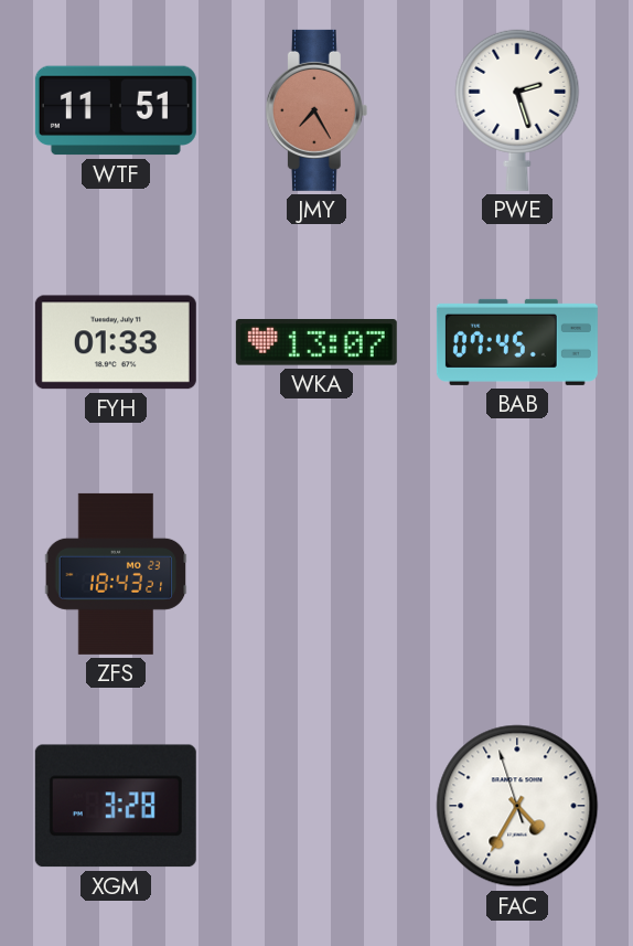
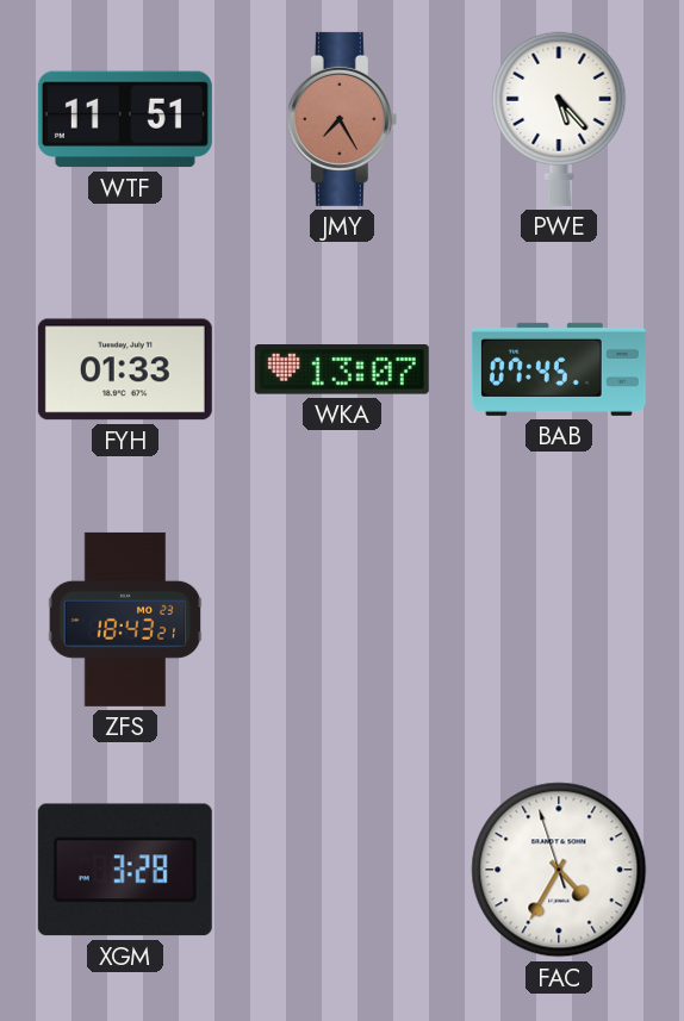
PWE: 2:27 -> 5:23
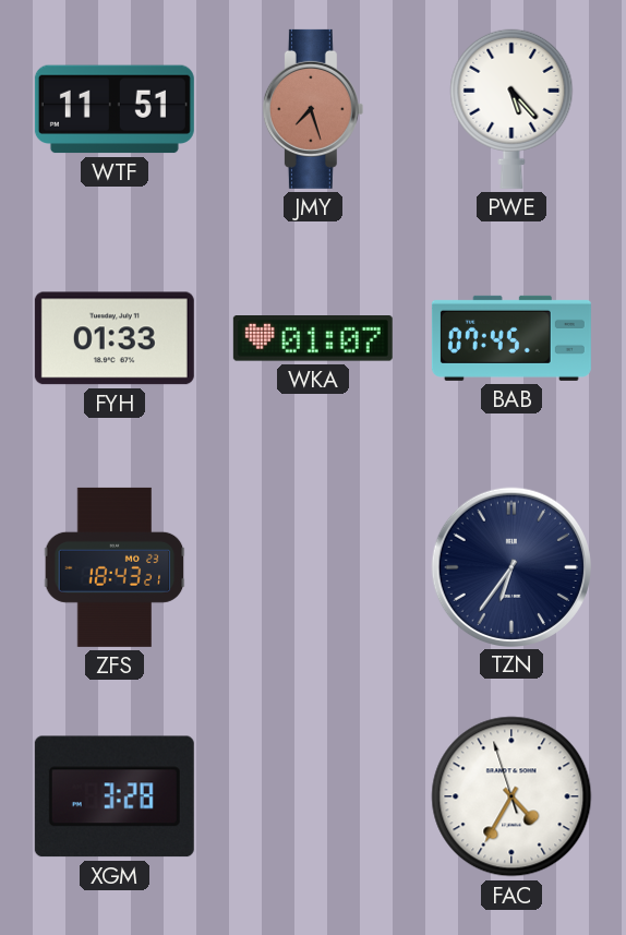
JMY: 7:25 -> 7:27
WKA: 13:07 -> 01:07
TZN: none -> 6:36
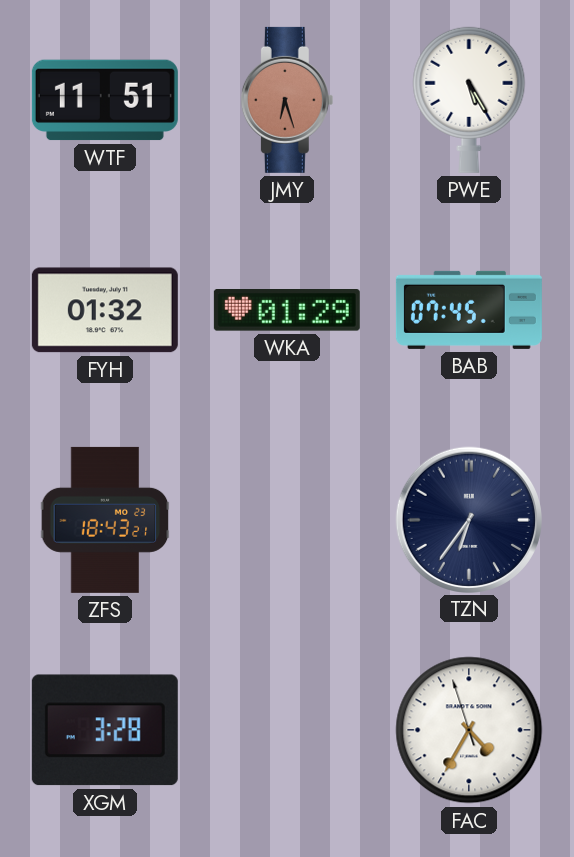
JMY: 7:27 -> 6:27
PWE: 5:23 -> 5:25
FYH: 01:33 -> 01:32
WKA: 01:07 -> 01:29
